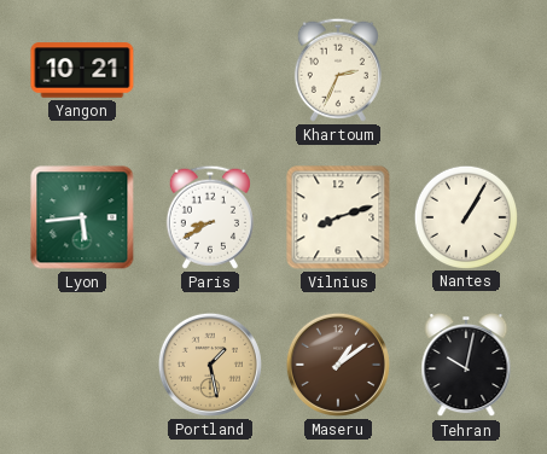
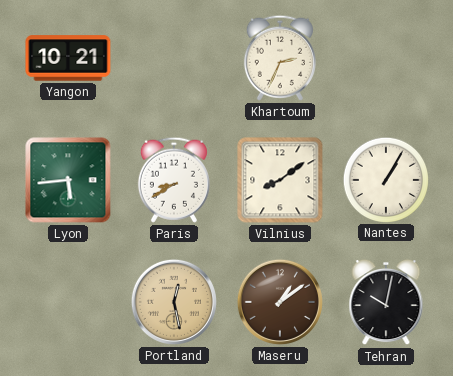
Vilnius: 8:12 -> 8:09
Portland: 1:28 -> 12:28
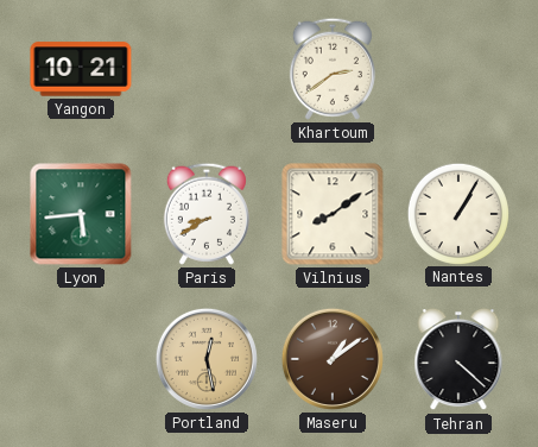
Khartoum: 2:34 -> 2:39
Tehran: 10:02 -> 4:22
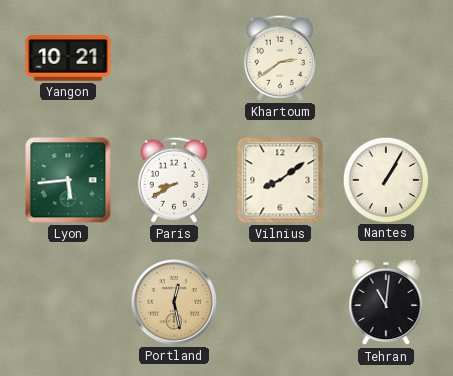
Maseru: 1:09 -> none
Tehran: 4:22 -> 11:01
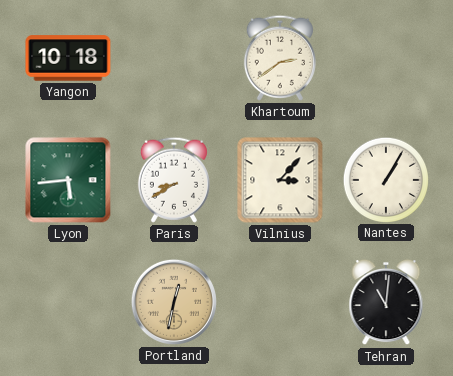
Yangon: 10:21 -> 10:18
Vilnius: 8:09 -> 3:07
Portland: 12:28 -> 12:32
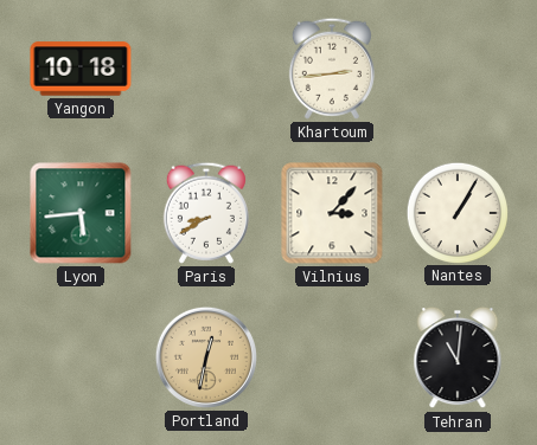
Khartoum: 2:39 -> 2:44
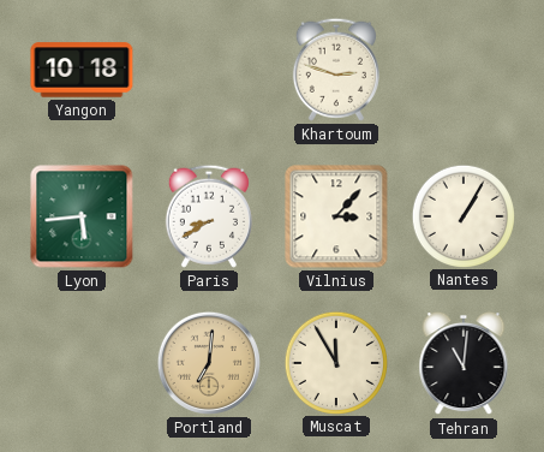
Khartoum: 2:44 -> 2:48
Portland: 12:32 -> 7:01
Muscat: none -> 11:55
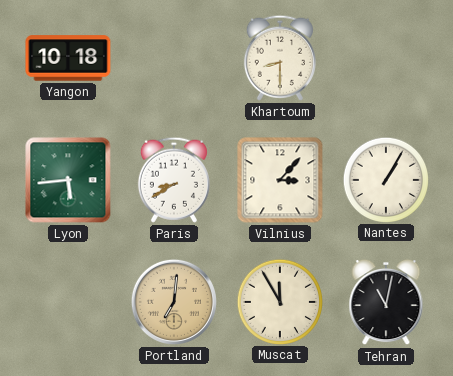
Khartoum: 2:48 -> 8:30
Tehran: 11:01 -> 11:02
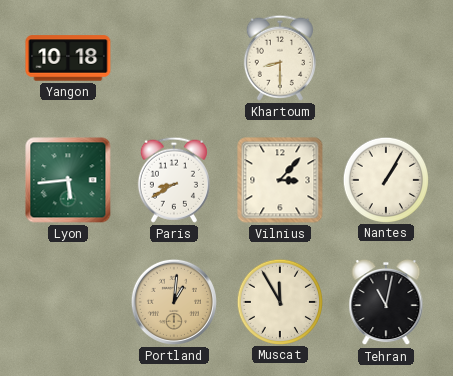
Portland: 7:01 -> 1:01
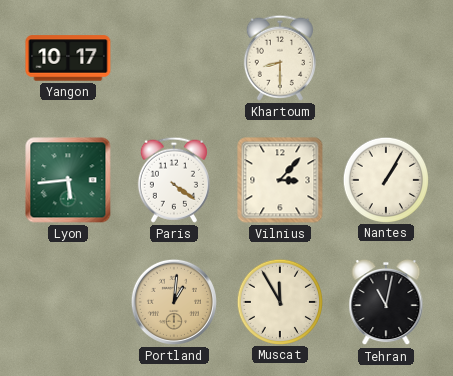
Yangon: 10:18 -> 10:17
Paris: 8:40 -> 4:21
